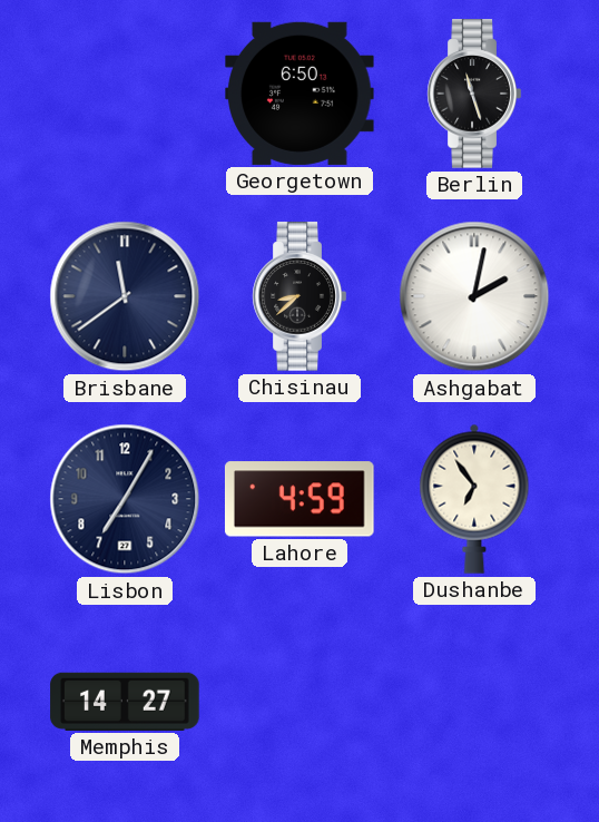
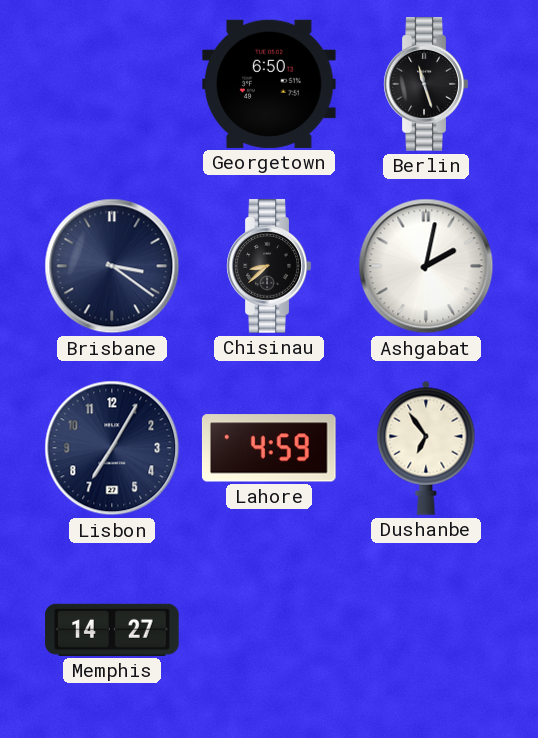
Brisbane: 11:39 -> 3:21
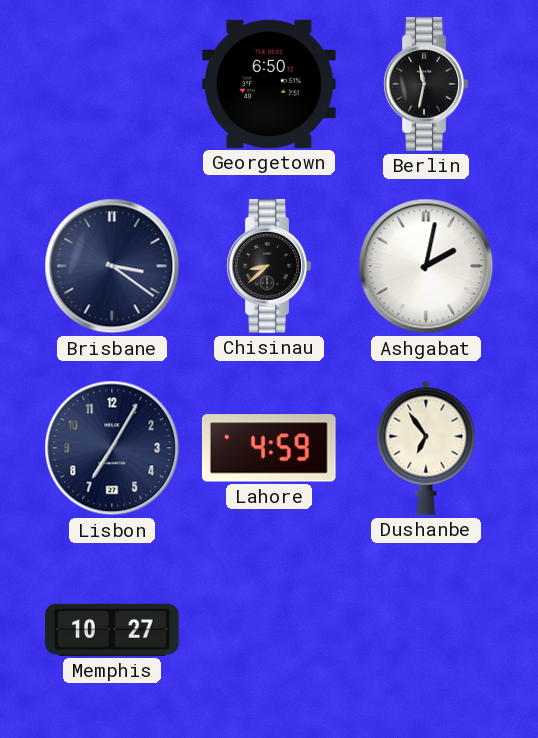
Berlin: 11:27 -> 11:32
Memphis: 14:27 -> 10:27
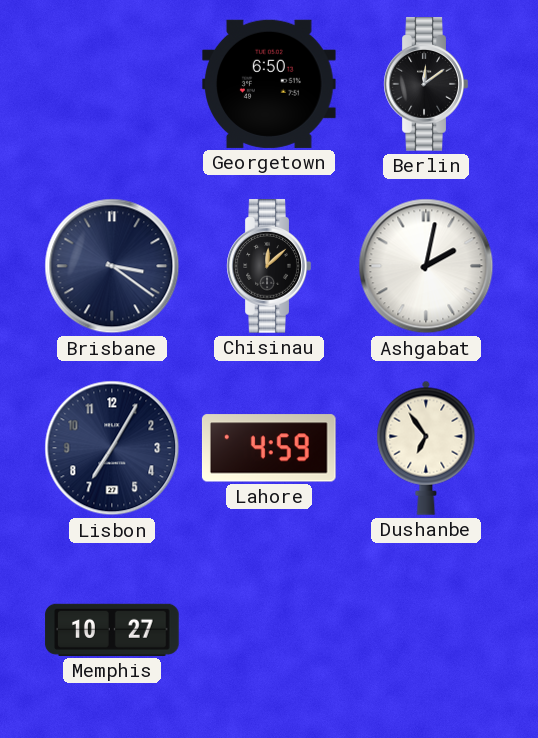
Berlin: 11:32 -> 12:09
Chisinau: 8:38 -> 12:08
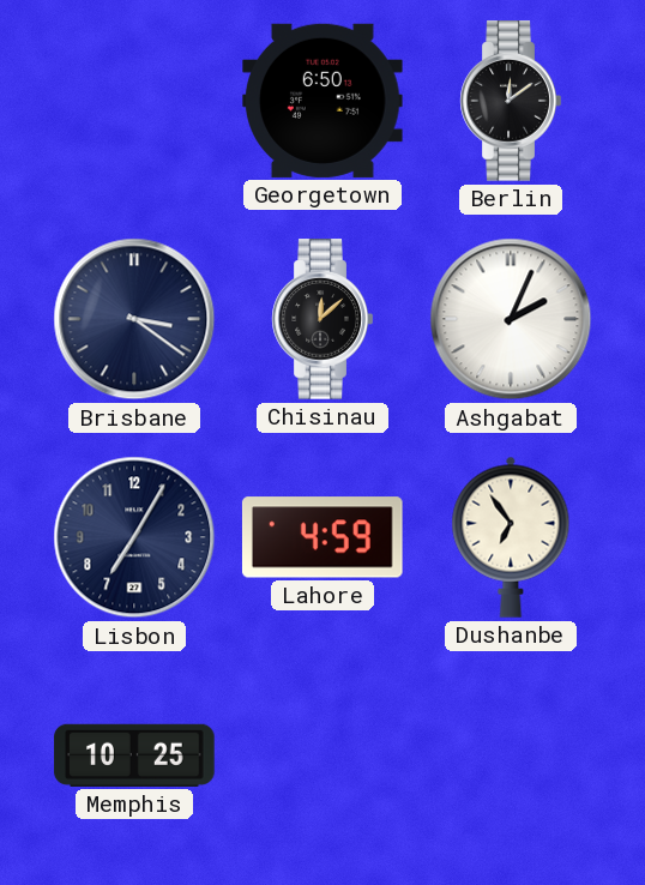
Ashgabat: 2:02 -> 2:04
Memphis: 10:27 -> 10:25
